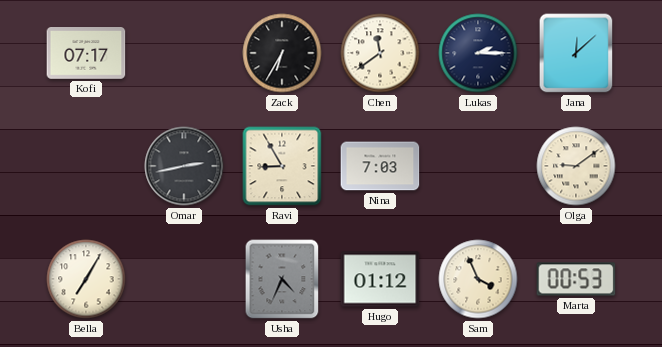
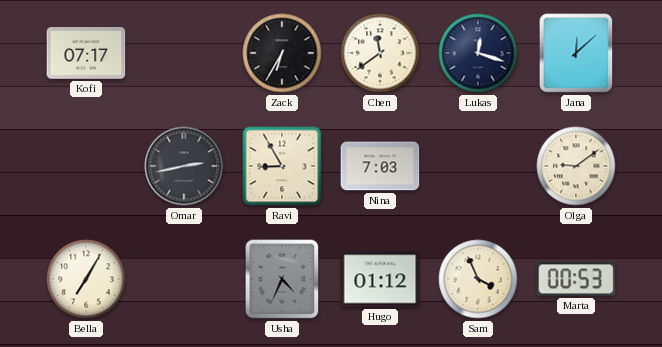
Lukas: 2:15 -> 12:18
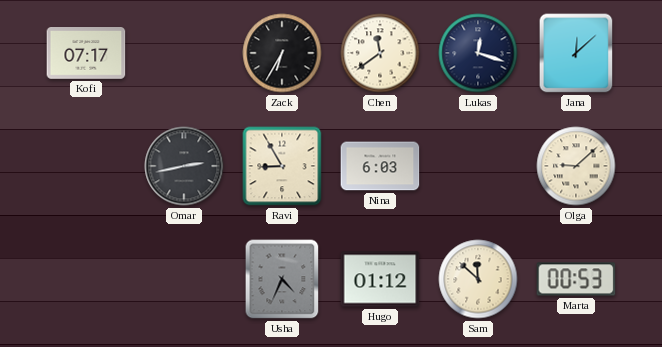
Nina: 7:03 -> 6:03
Olga: 9:09 -> 9:08
Bella: 7:05 -> none
Sam: 3:56 -> 11:52
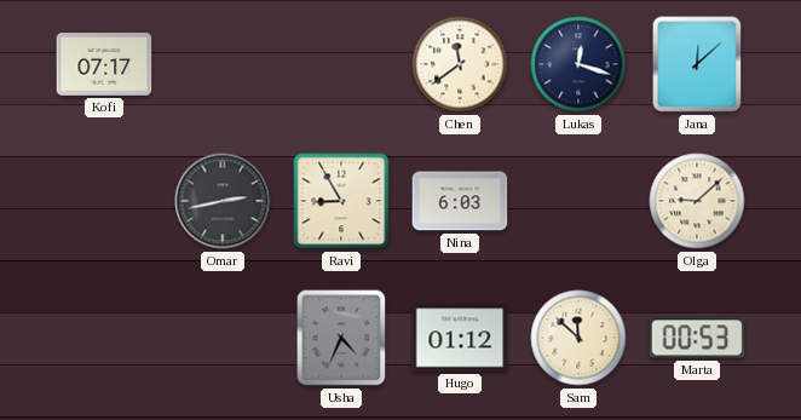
Zack: 6:35 -> none
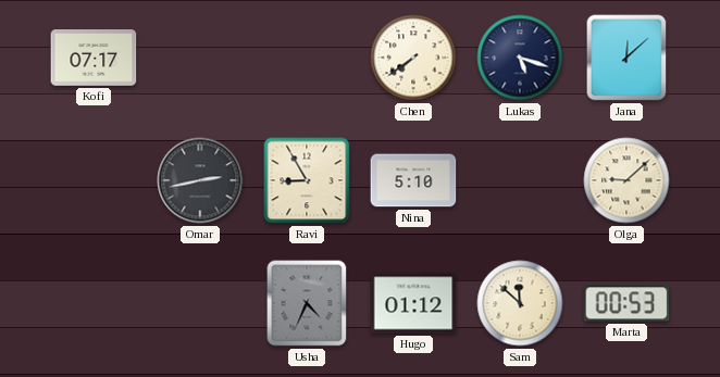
Chen: 11:39 -> 7:39
Lukas: 12:18 -> 5:18
Nina: 6:03 -> 5:10
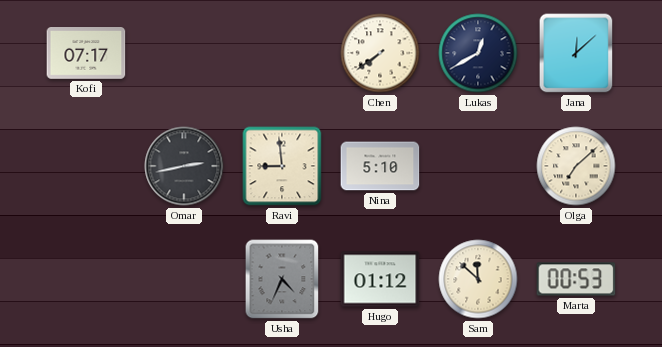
Lukas: 5:18 -> 12:40
Ravi: 8:55 -> 8:59
Olga: 9:08 -> 7:08
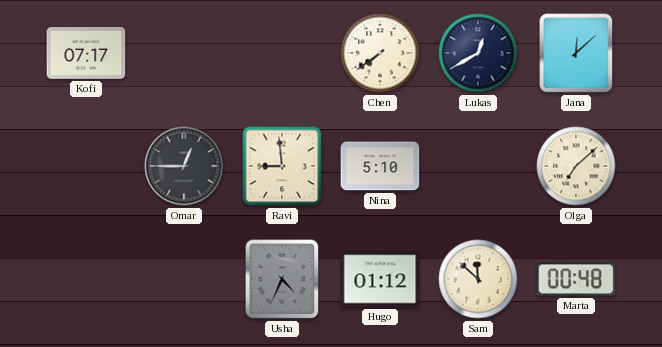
Omar: 2:43 -> 12:45
Marta: 00:53 -> 00:48
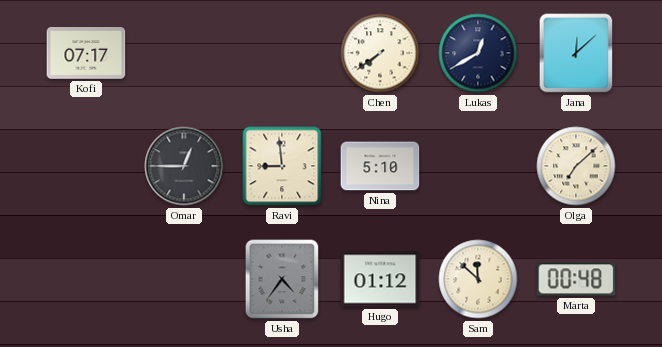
Usha: 4:34 -> 4:36
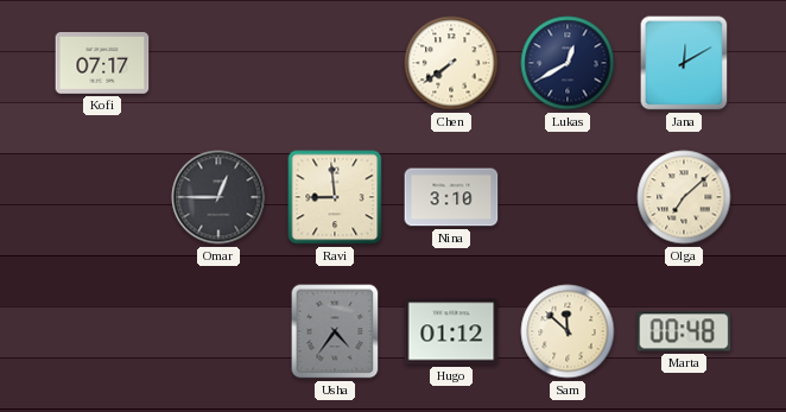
Jana: 12:08 -> 12:10
Nina: 5:10 -> 3:10
